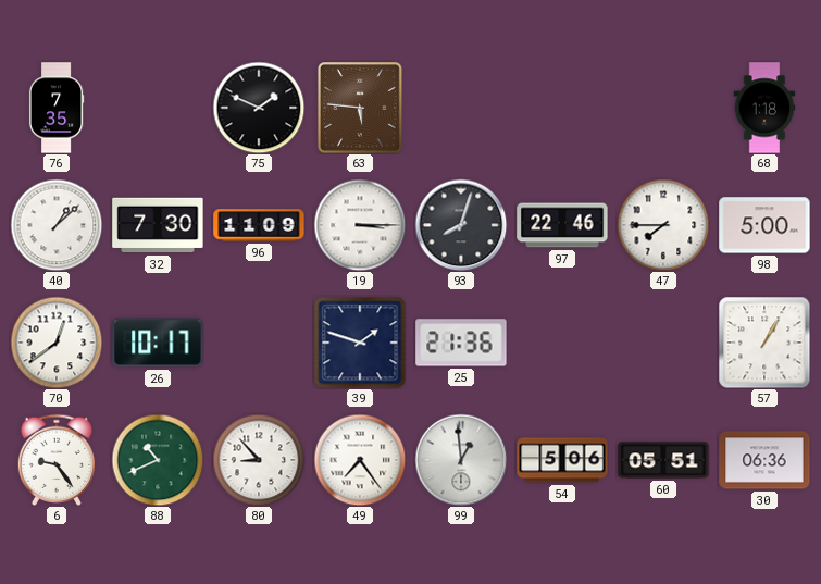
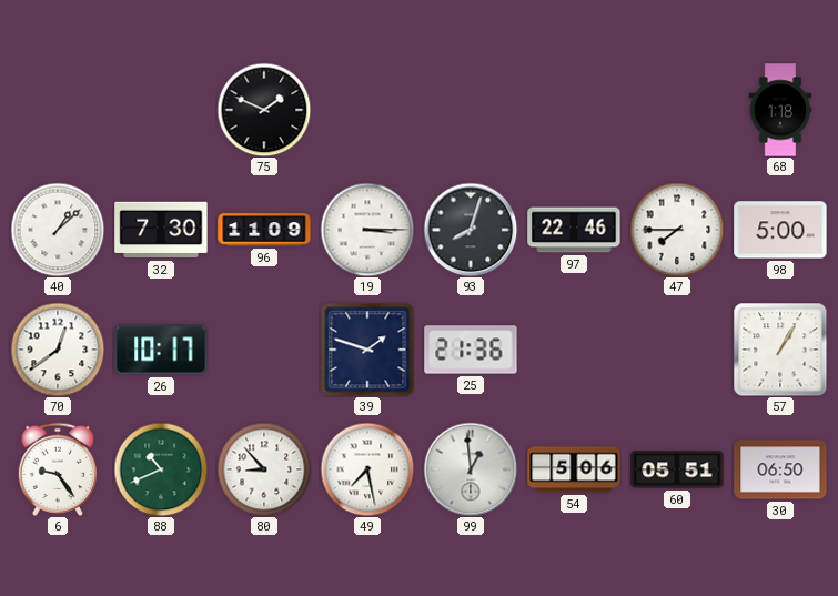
76: 7:35 -> none
63: 5:46 -> none
49: 7:24 -> 7:28
30: 06:36 -> 06:50
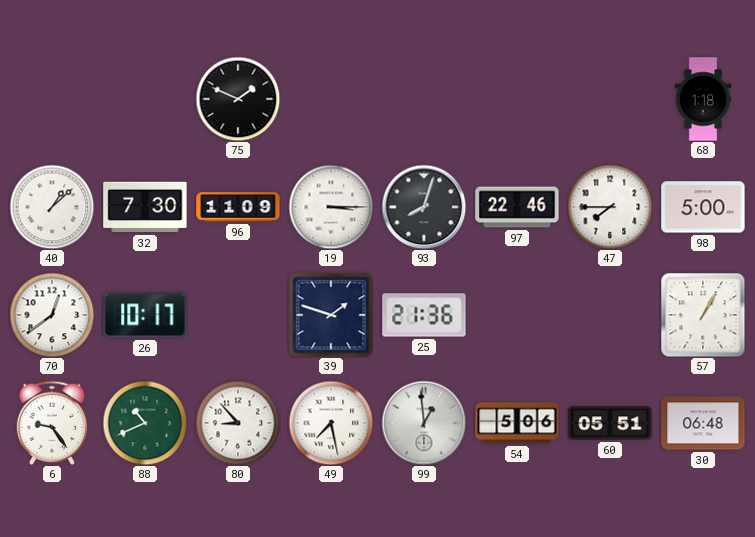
30: 06:50 -> 06:48
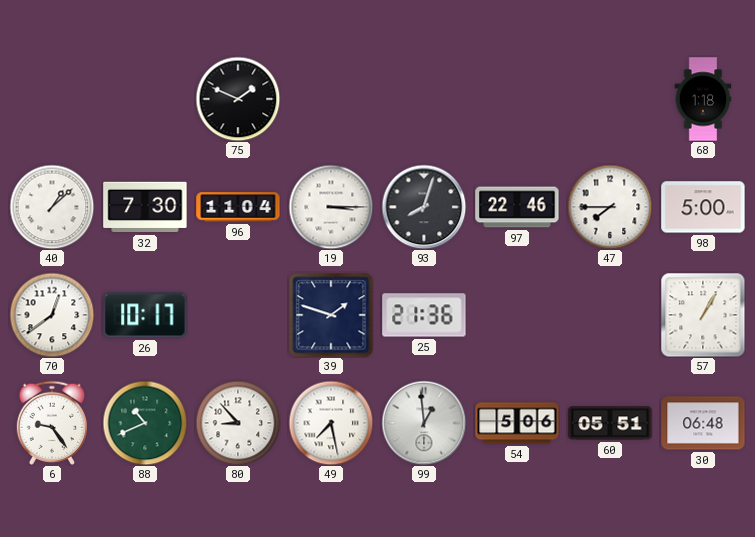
96: 11:09 -> 11:04
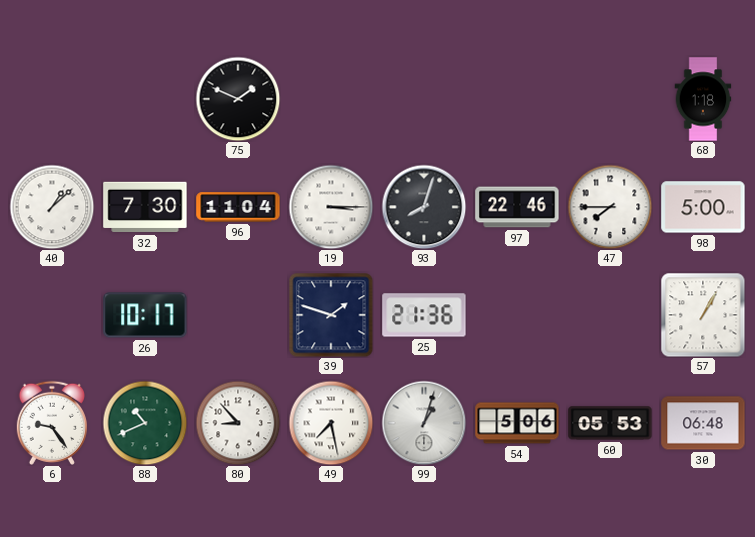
70: 12:39 -> none
99: 12:59 -> 1:03
60: 05:51 -> 05:53
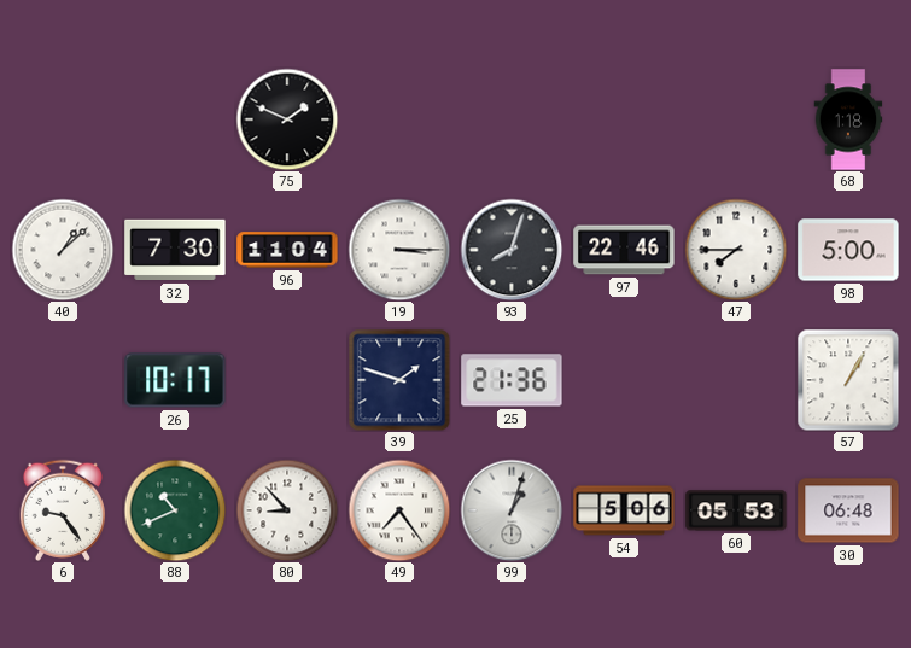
49: 7:28 -> 7:24
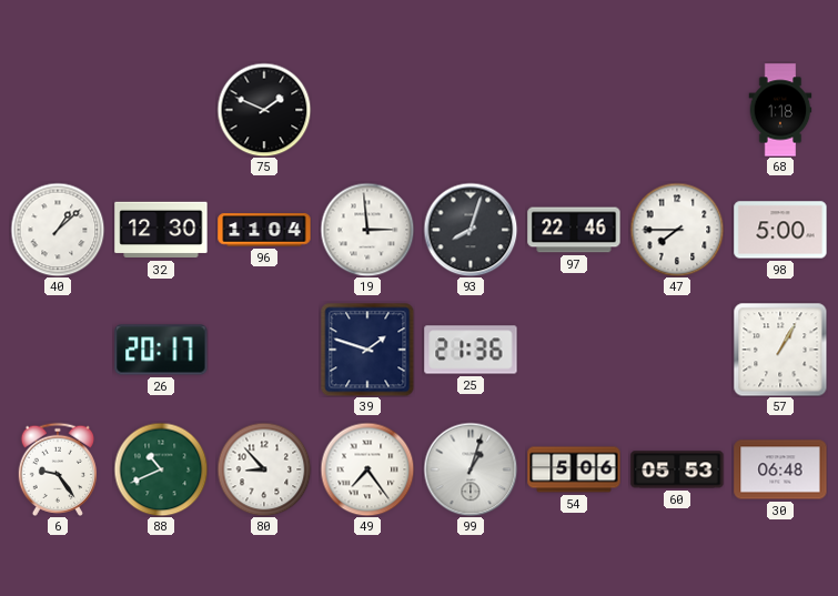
32: 7:30 -> 12:30
19: 3:15 -> 2:59
26: 10:17 -> 20:17
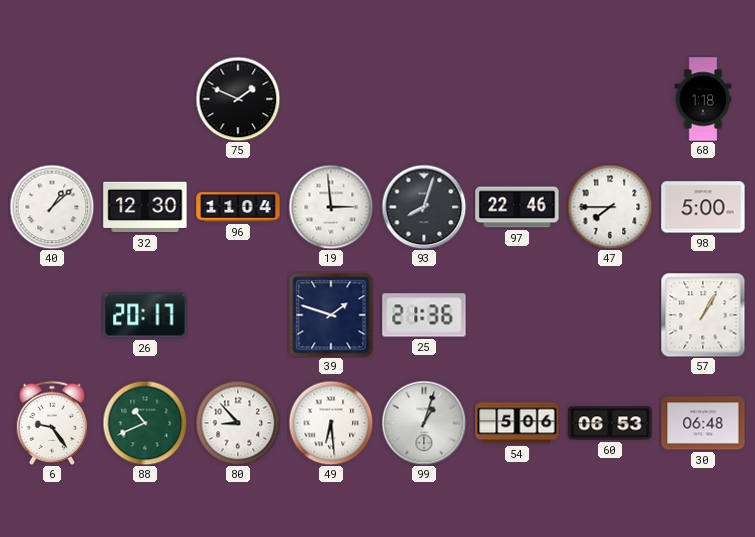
49: 7:24 -> 6:29
60: 05:53 -> 06:53
